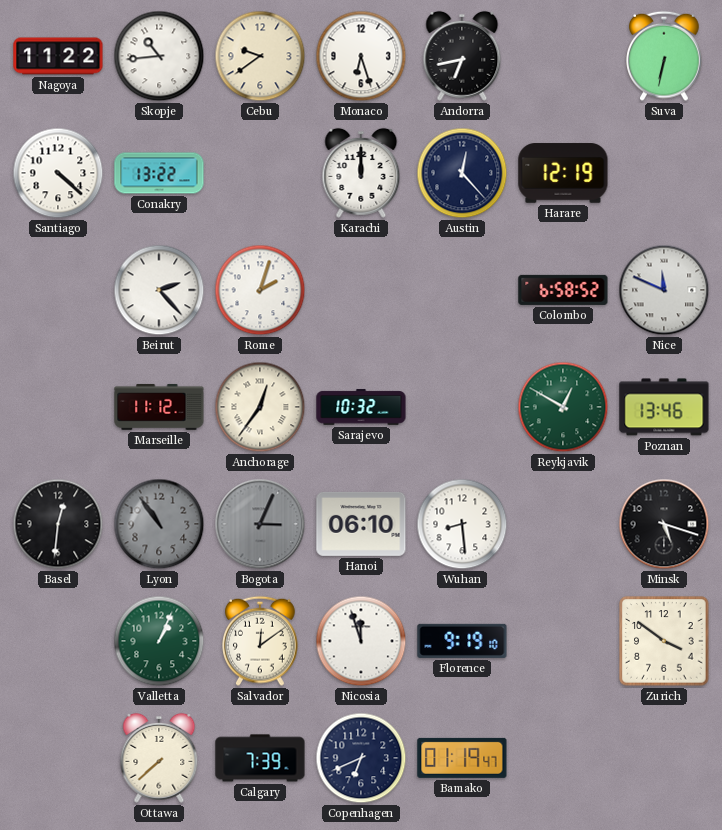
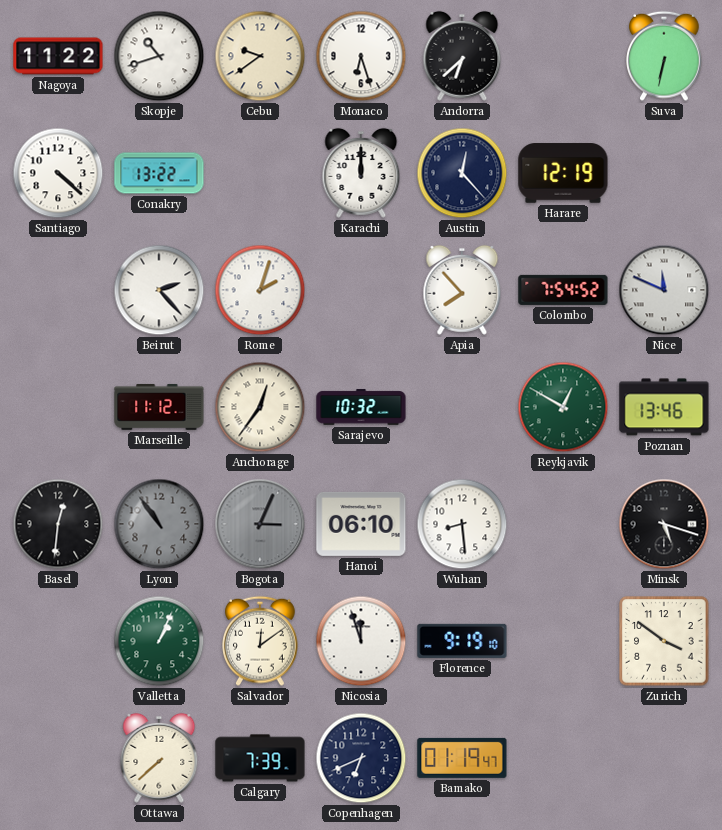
Skopje: 10:44 -> 10:42
Andorra: 6:43 -> 6:38
Apia: none -> 7:53
Colombo: 6:58 -> 7:54
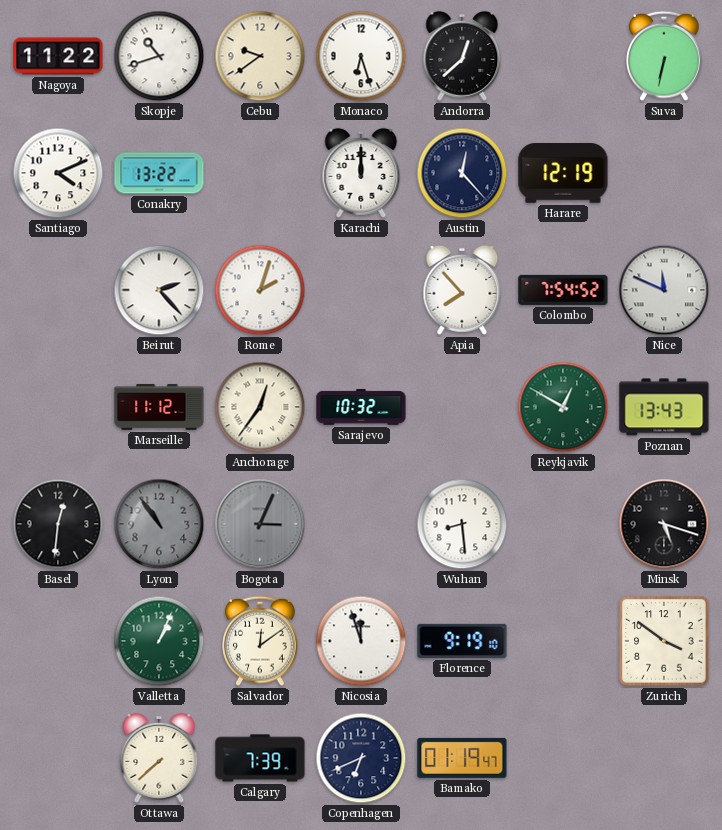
Andorra: 6:38 -> 12:38
Santiago: 4:22 -> 4:11
Poznan: 13:46 -> 13:43
Hanoi: 06:10 -> none
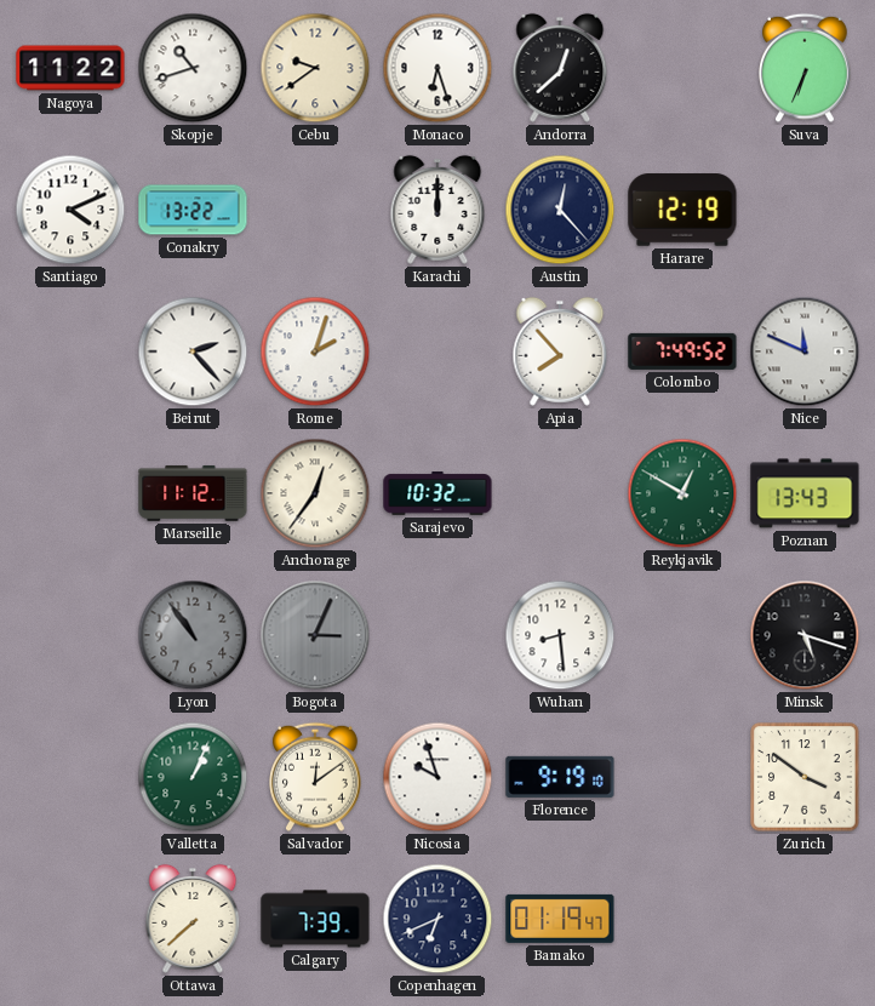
Suva: 6:32 -> 6:34
Colombo: 7:54 -> 7:49
Basel: 12:31 -> none
Nicosia: 11:57 -> 9:57
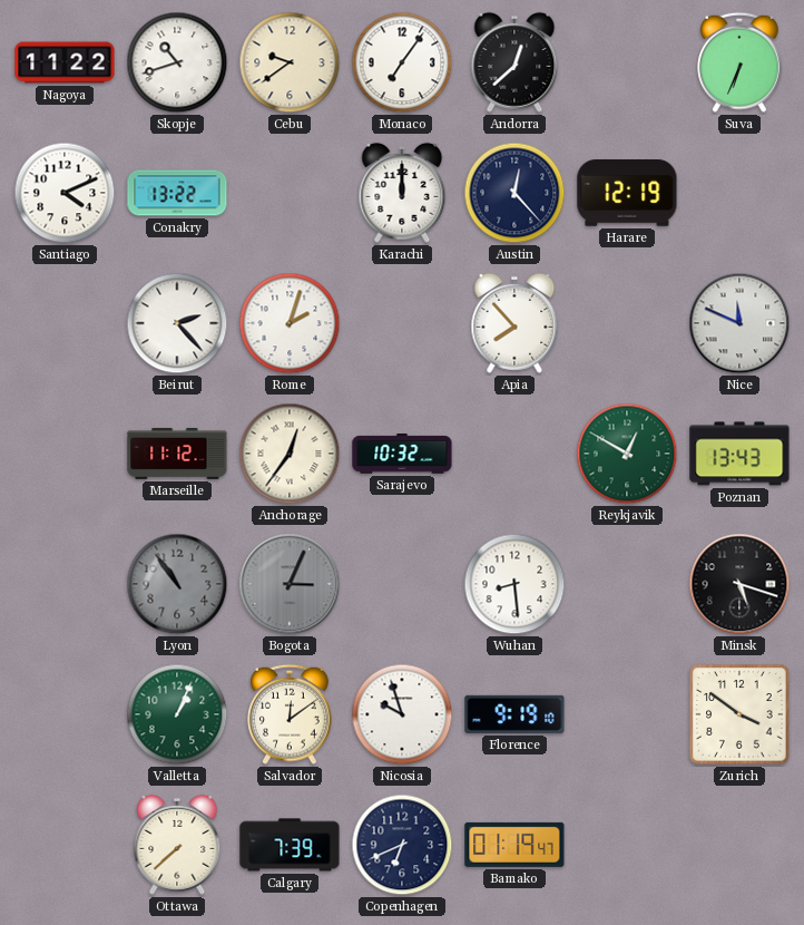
Monaco: 6:27 -> 7:06
Colombo: 7:49 -> none
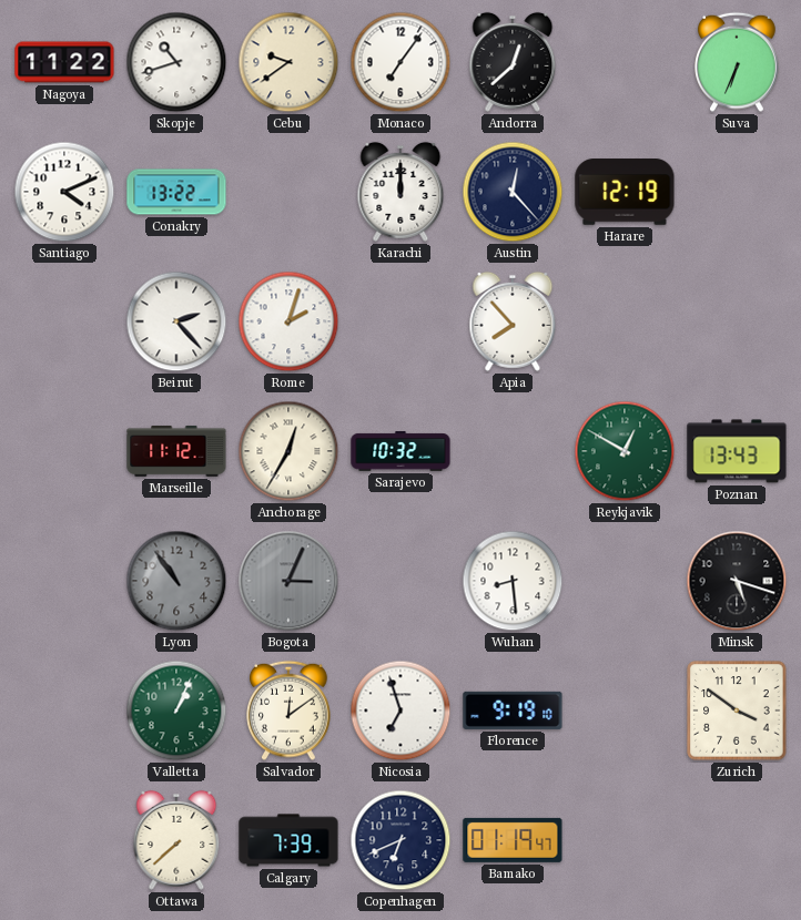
Nice: 11:49 -> none
Anchorage: 12:36 -> 12:35
Nicosia: 9:57 -> 6:57
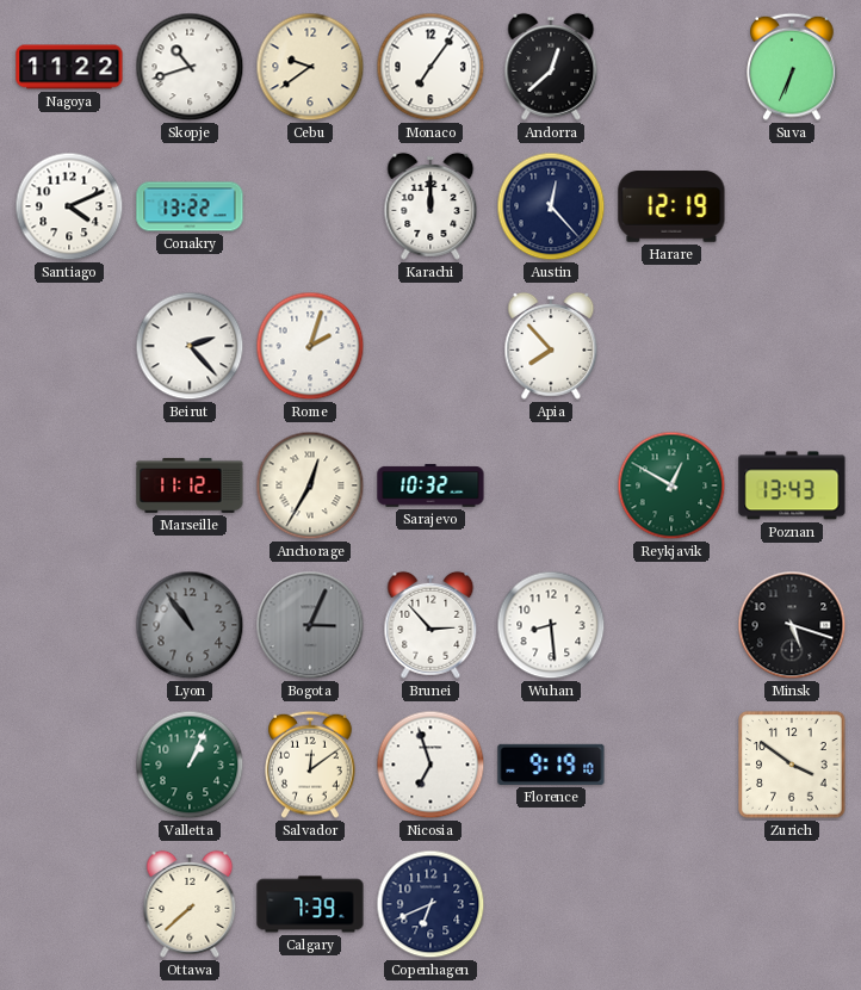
Brunei: none -> 2:53
Bamako: 01:19 -> none
